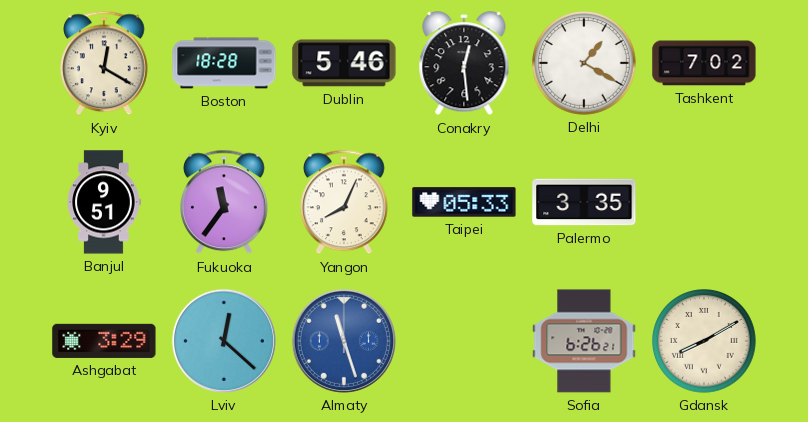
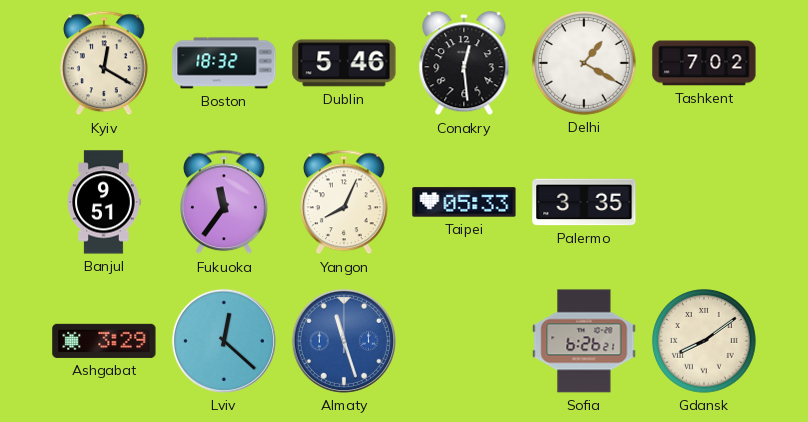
Boston: 18:28 -> 18:32
Gdansk: 8:10 -> 8:09
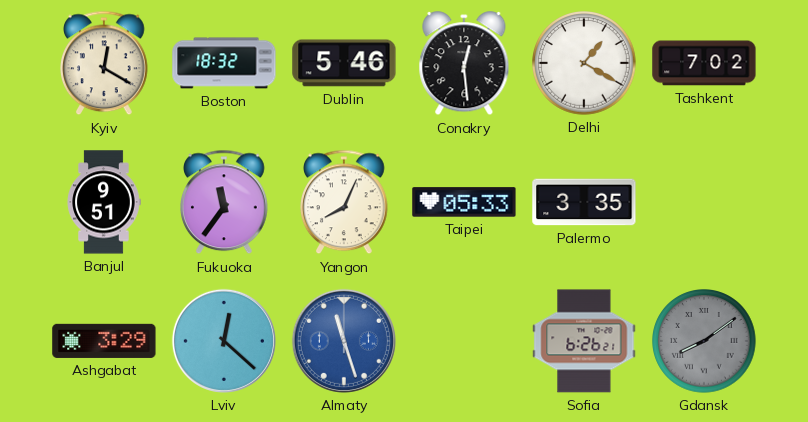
Gdansk dial: cream -> grey
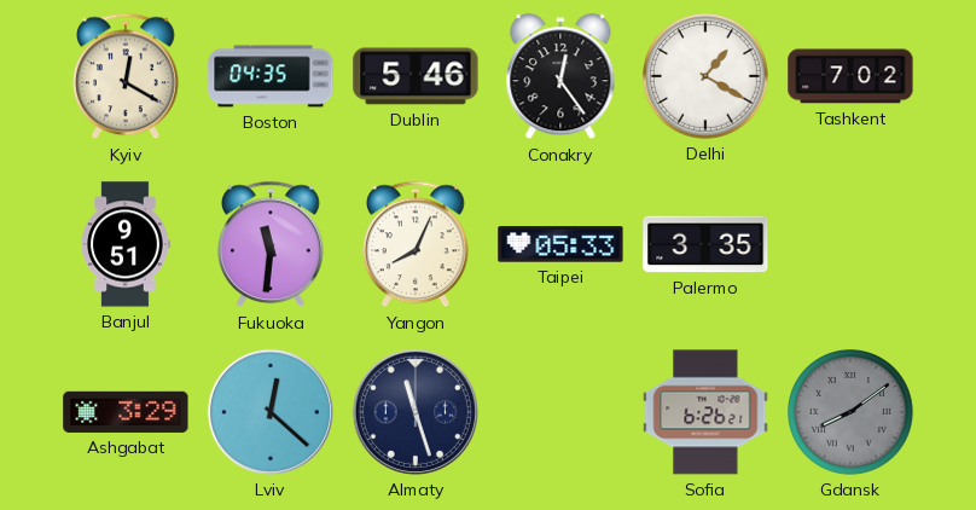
Boston: 18:32 -> 04:35
Conakry: 12:29 -> 12:24
Fukuoka: 11:36 -> 11:31
Almaty dial: blue -> navy
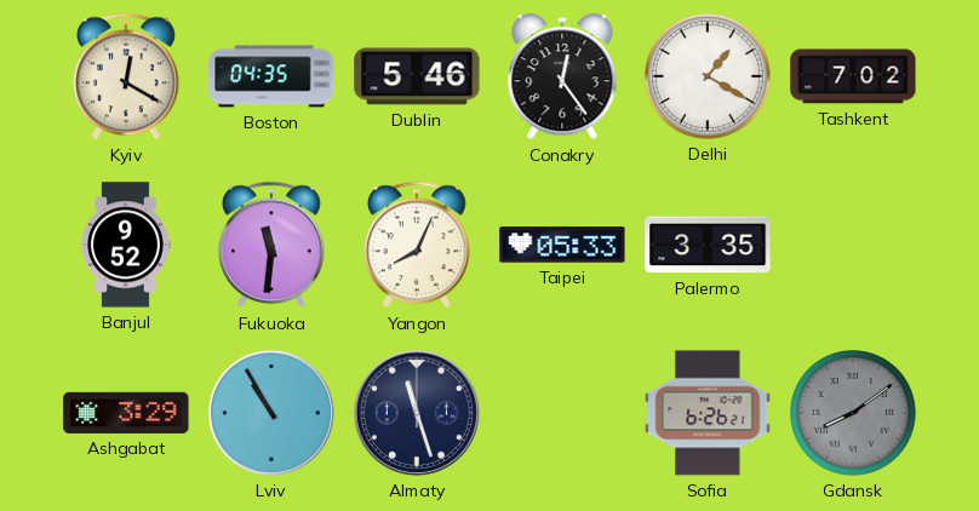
Banjul: 9:51 -> 9:52
Lviv: 12:22 -> 10:55
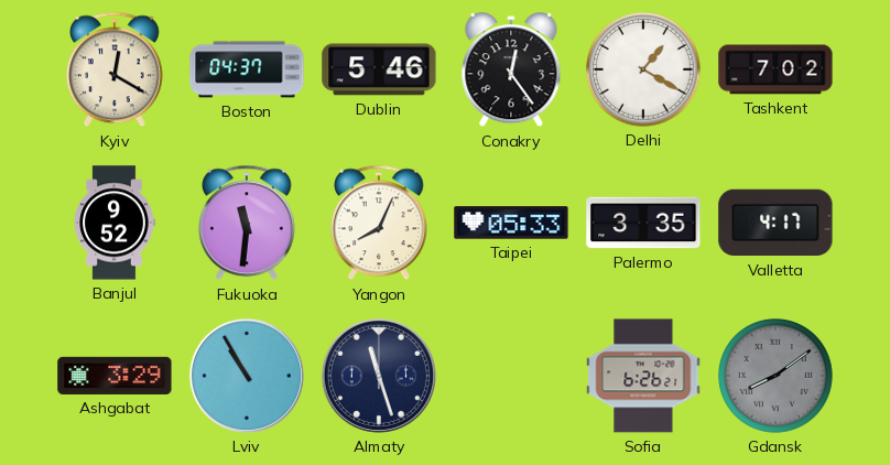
Boston: 04:35 -> 04:37
Valletta: none -> 4:17
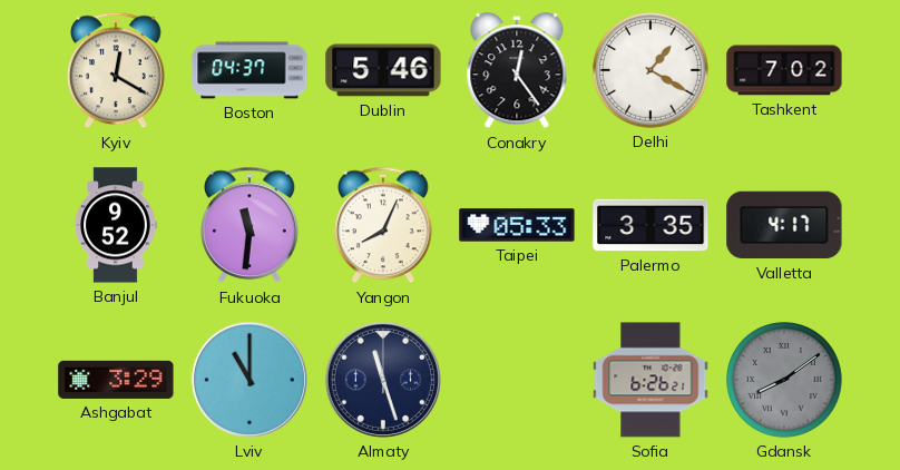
Lviv: 10:55 -> 11:00
